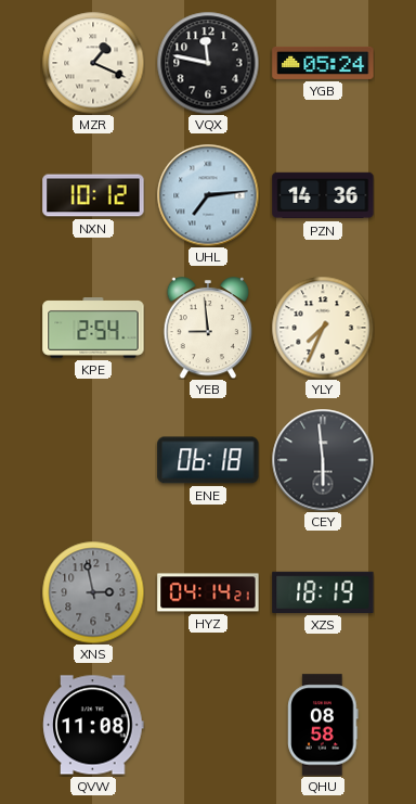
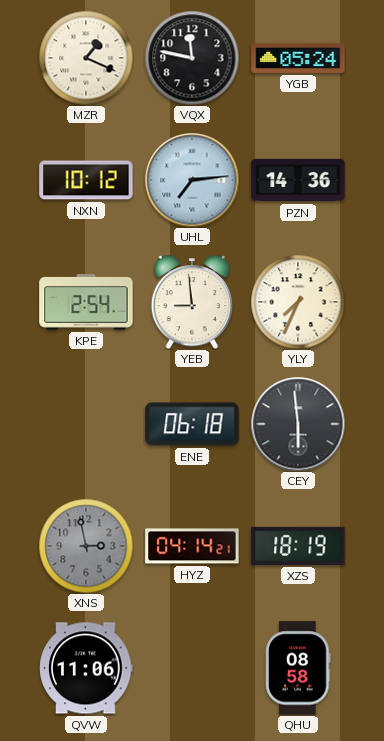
QVW: 11:08 -> 11:06
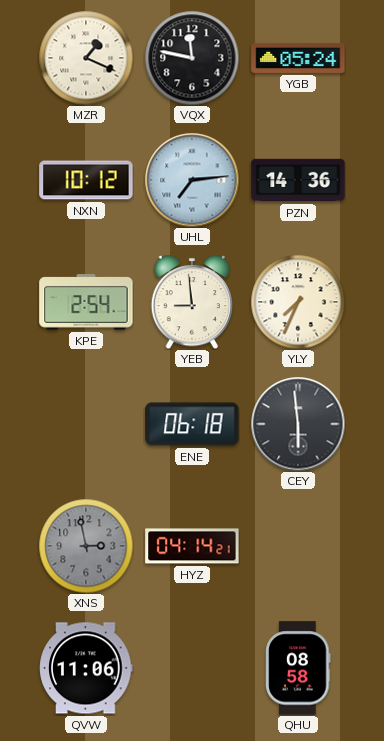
XZS: 18:19 -> none
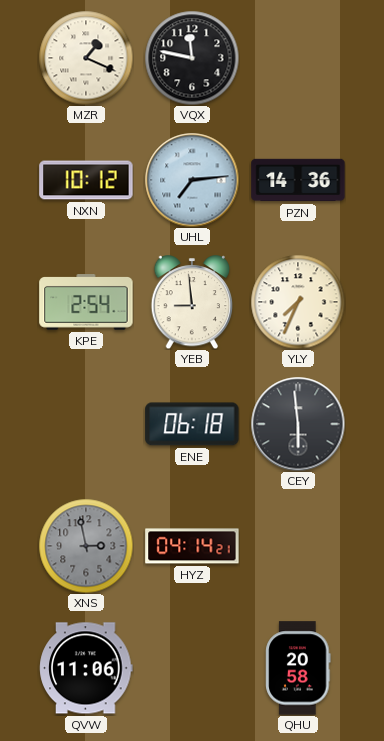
YGB: 05:24 -> none
QHU: 08:58 -> 20:58
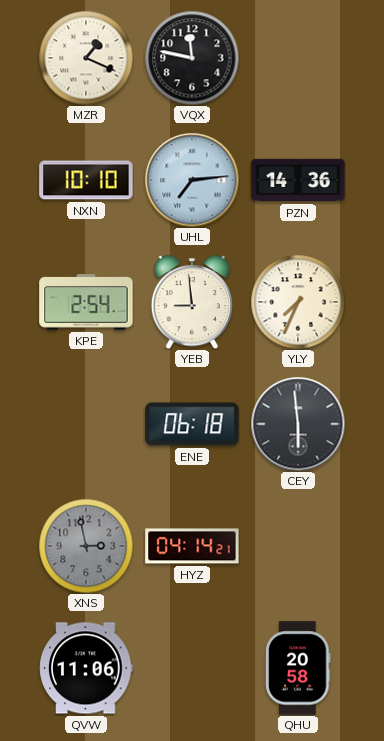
NXN: 10:12 -> 10:10
